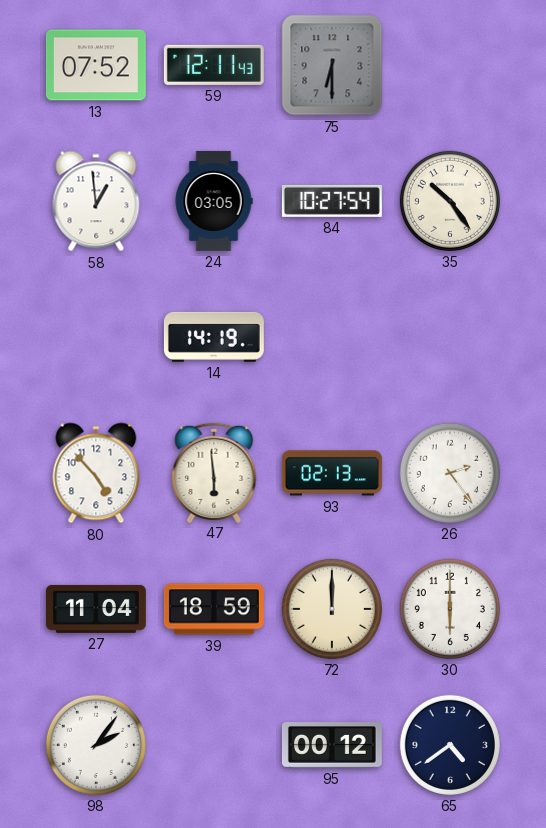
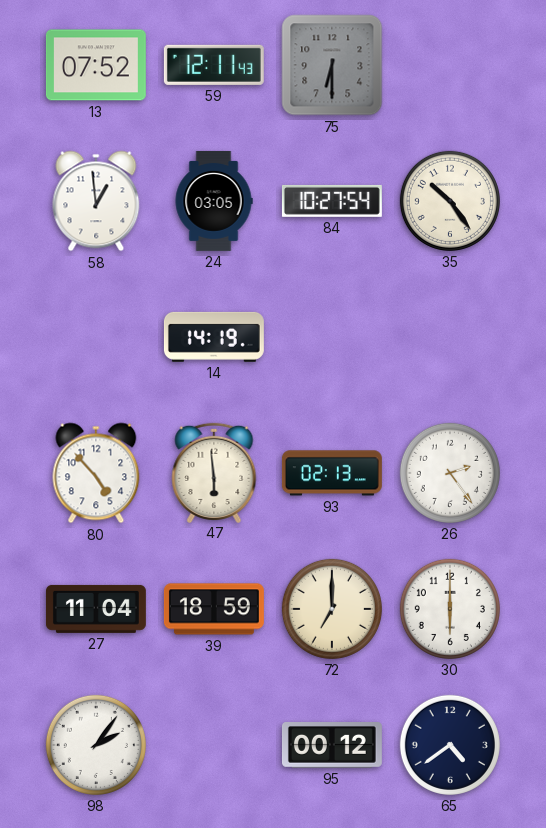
72: 12:00 -> 7:00
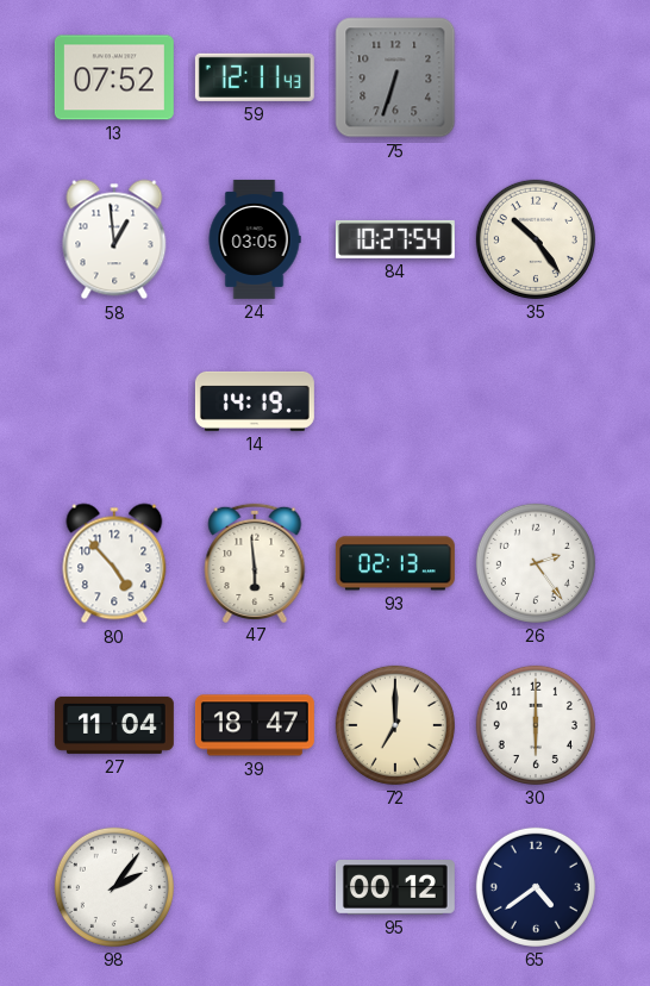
75: 6:30 -> 6:33
39: 18:59 -> 18:47
